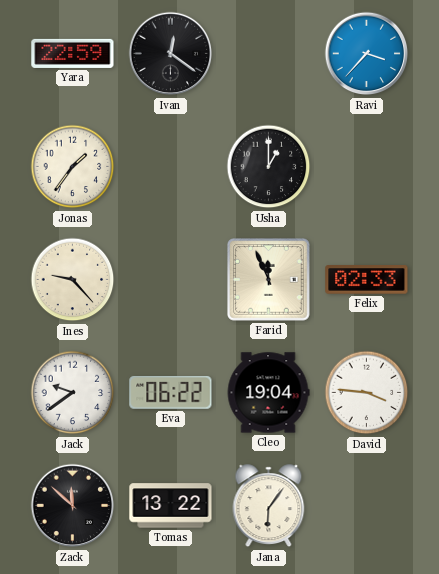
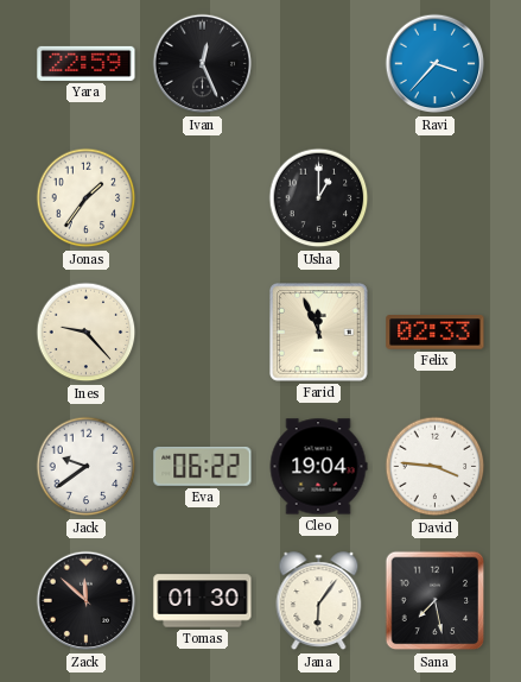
Ivan: 12:21 -> 12:26
Tomas: 13:22 -> 01:30
Sana: none -> 7:28
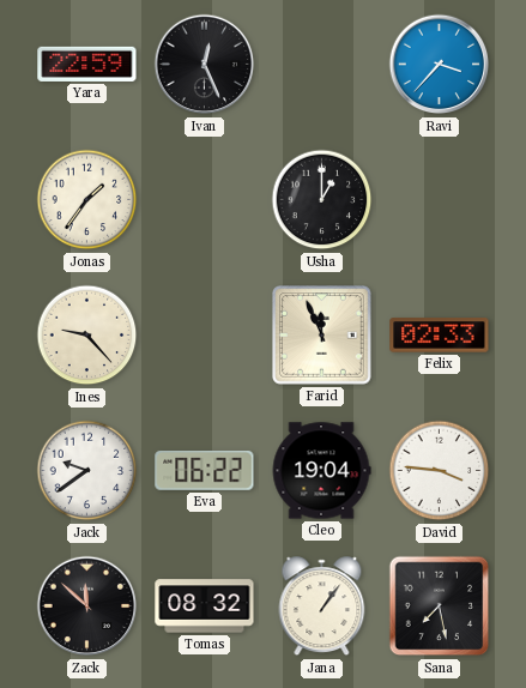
Tomas: 01:30 -> 08:32
Jana: 6:06 -> 1:06
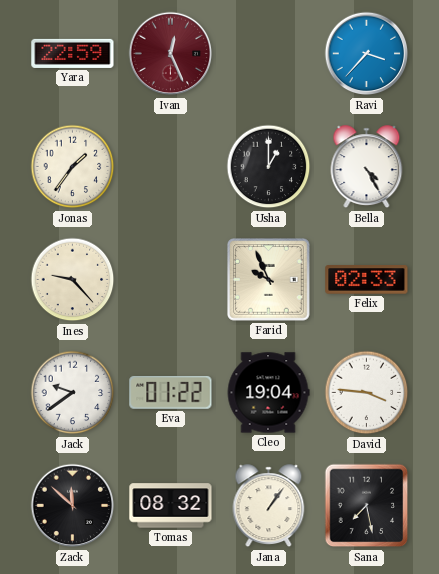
Ivan dial: black -> burgundy
Bella: none -> 4:25
Farid: 11:56 -> 9:56
Eva: 06:22 -> 01:22
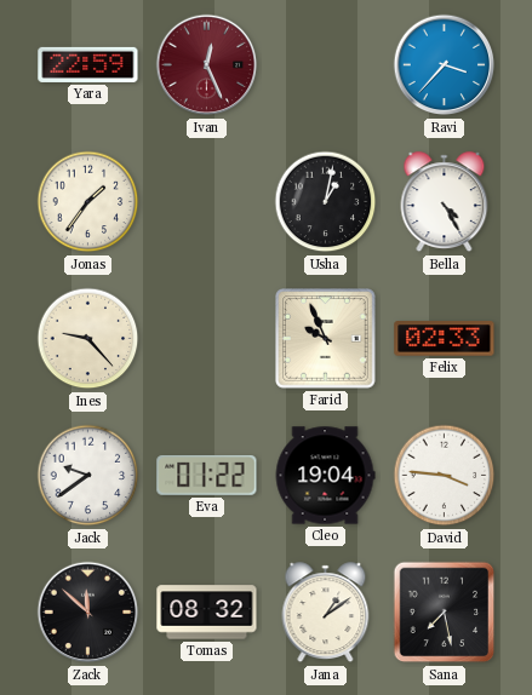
Usha: 1:00 -> 1:02
Jana: 1:06 -> 1:09
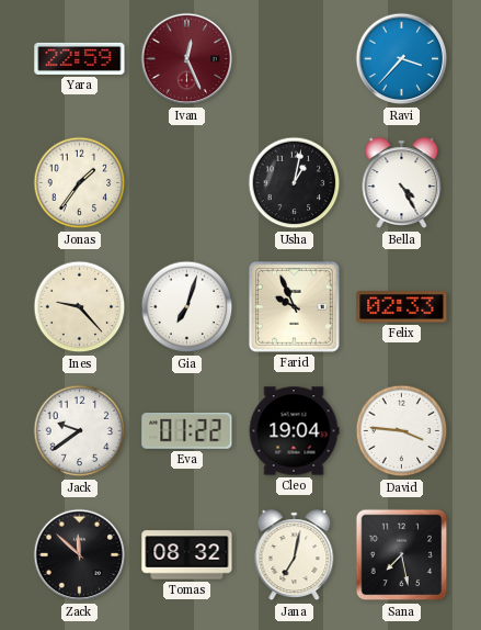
Gia: none -> 7:03
Jana: 1:09 -> 7:02
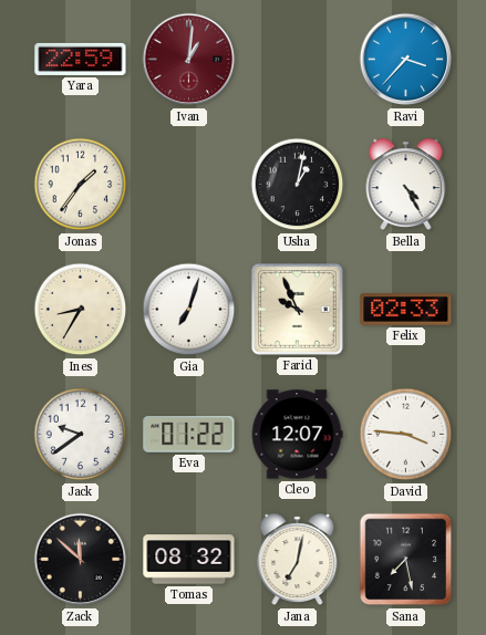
Ivan: 12:26 -> 1:01
Ines: 9:23 -> 8:35
Cleo: 19:04 -> 12:07
